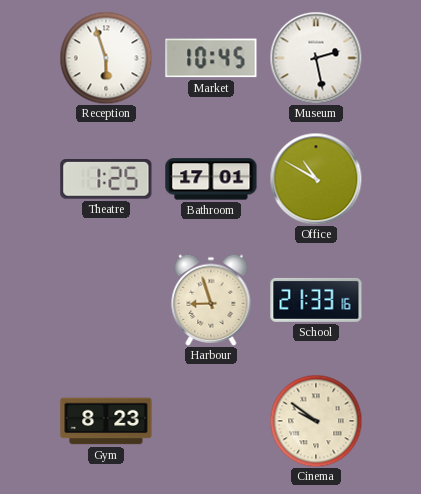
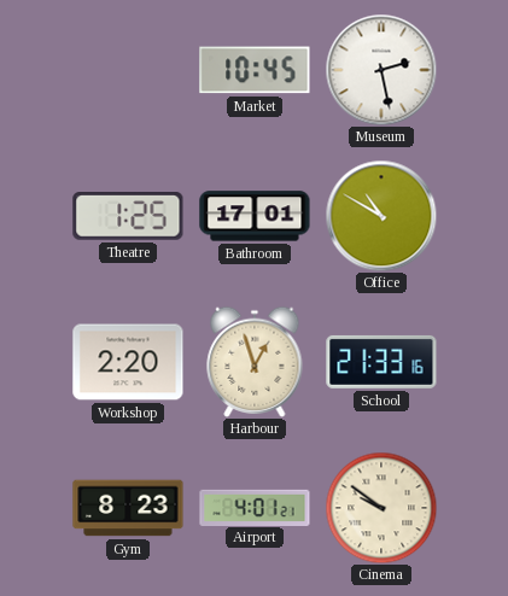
Reception: 5:57 -> none
Workshop: none -> 2:20
Harbour: 8:57 -> 12:57
Airport: none -> 4:01
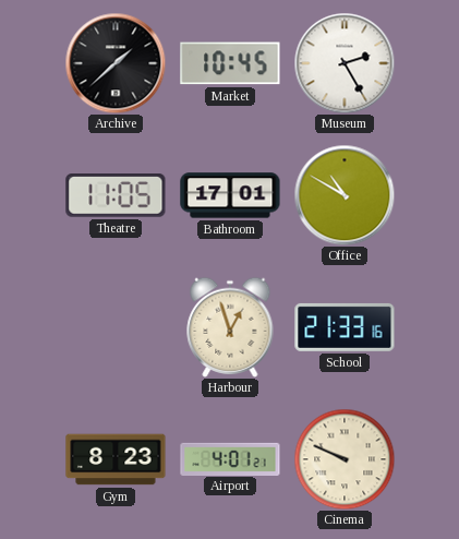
Archive: none -> 1:38
Museum: 2:28 -> 2:25
Theatre: 1:25 -> 11:05
Workshop: 2:20 -> none
Cinema: 9:51 -> 9:49
